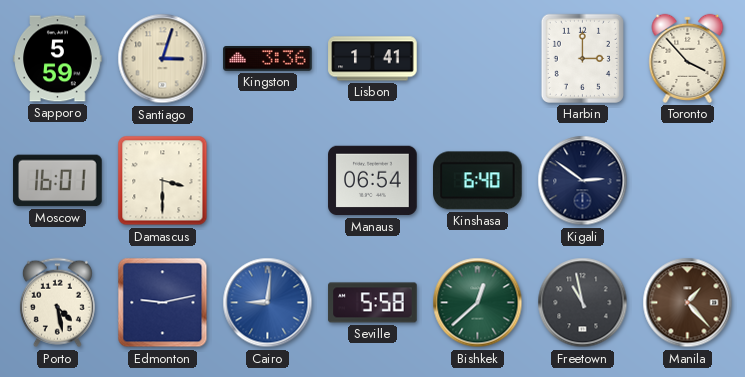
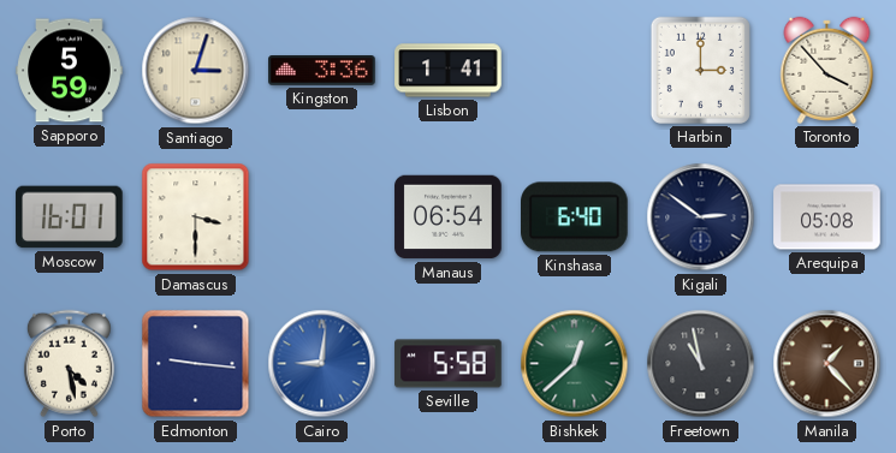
Arequipa: none -> 05:08
Edmonton: 9:13 -> 9:16
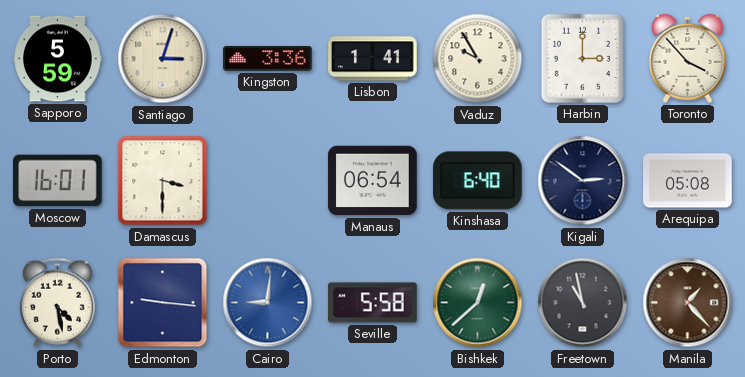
Vaduz: none -> 9:55
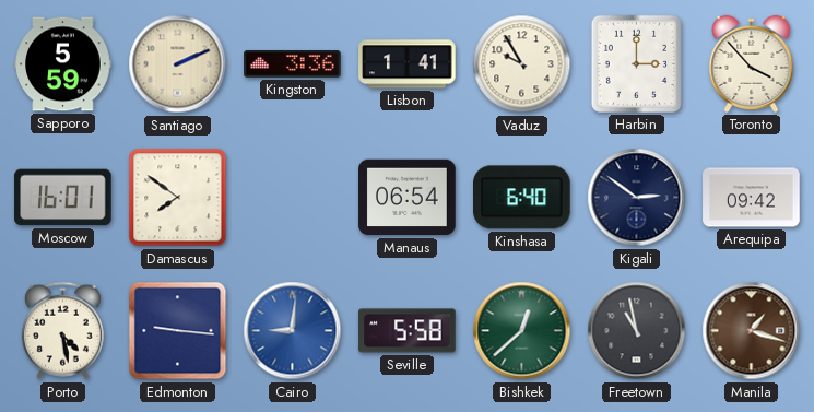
Santiago: 3:03 -> 2:11
Damascus: 3:30 -> 7:51
Arequipa: 05:08 -> 09:42
Manila: 1:23 -> 1:18
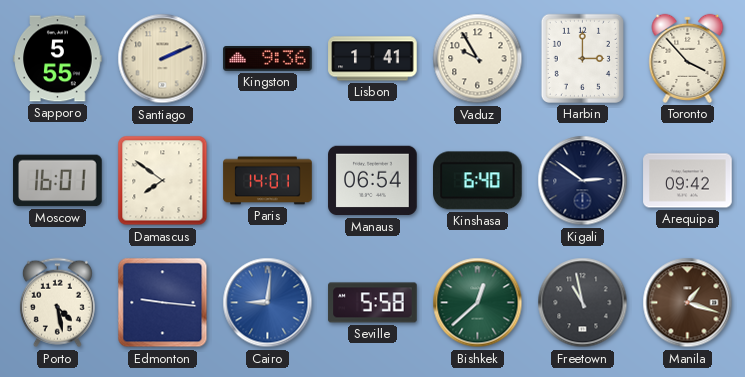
Sapporo: 5:59 -> 5:55
Kingston: 3:36 -> 9:36
Paris: none -> 14:01
